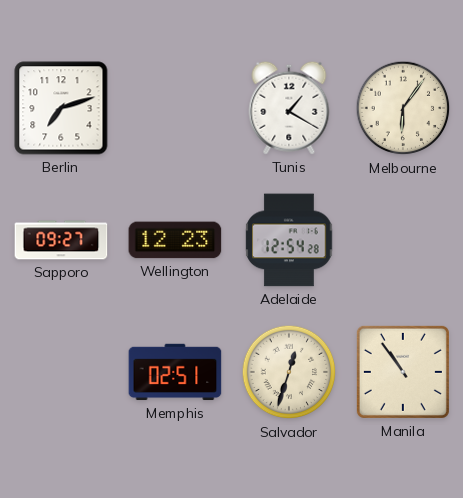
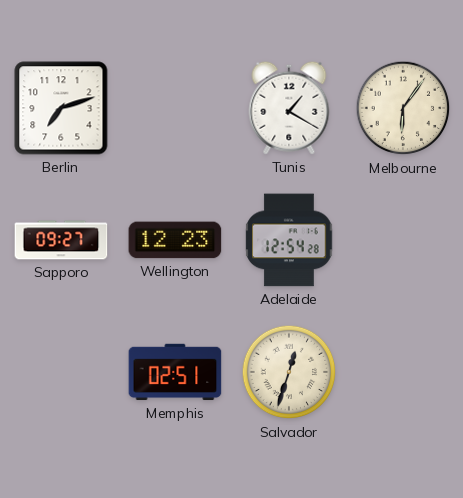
Manila: 10:54 -> none
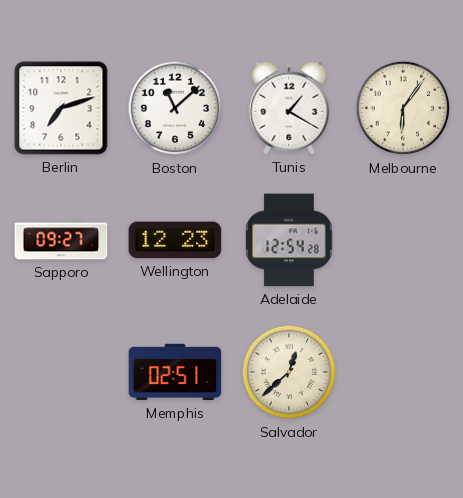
Boston: none -> 11:08
Salvador: 12:33 -> 12:38
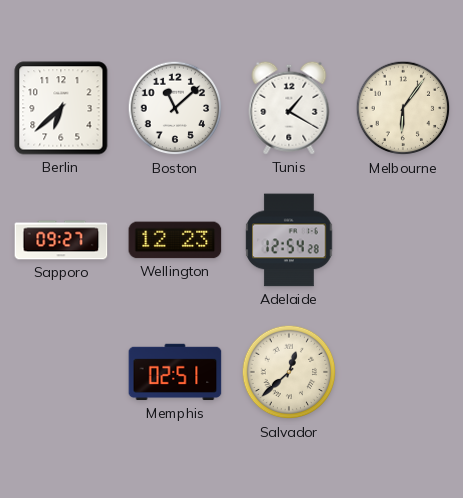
Berlin: 7:12 -> 6:38
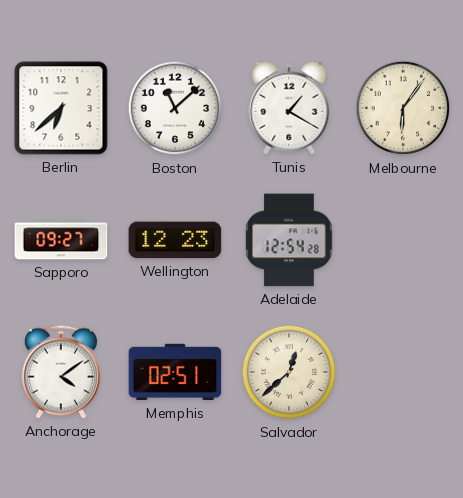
Anchorage: none -> 4:09
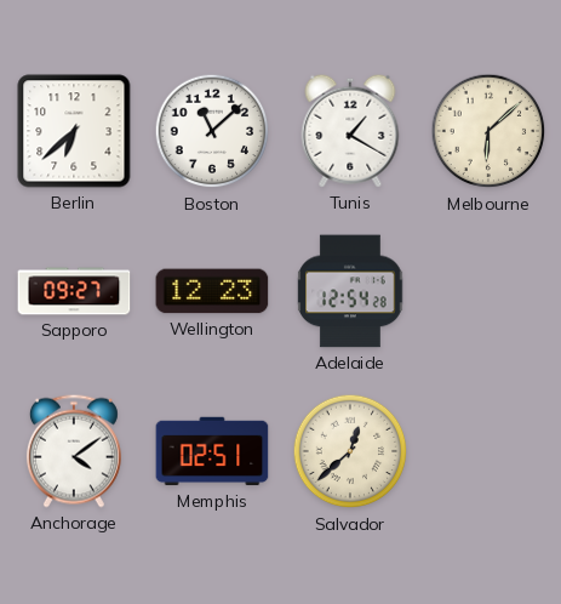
Melbourne: 6:06 -> 6:08
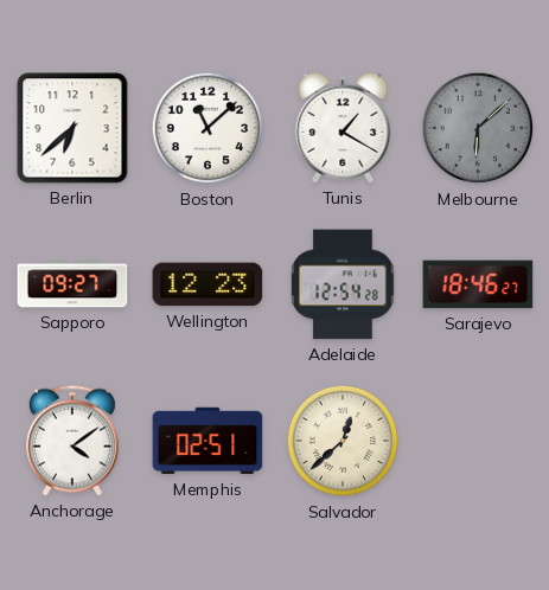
Melbourne dial: cream -> grey
Sarajevo: none -> 18:46
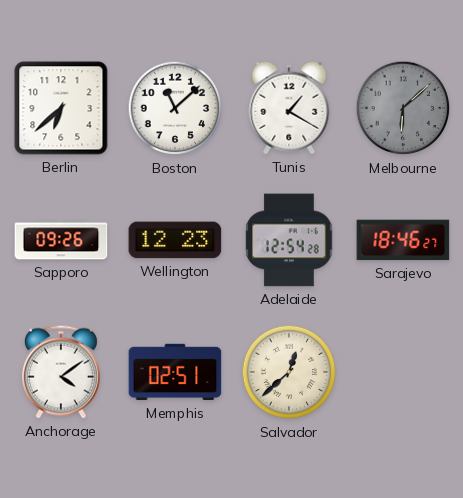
Sapporo: 09:27 -> 09:26
